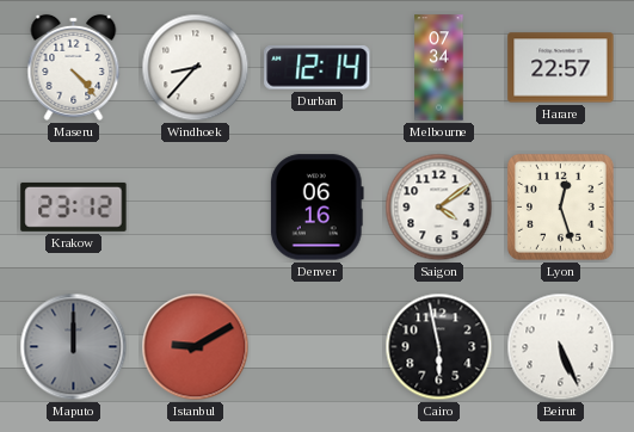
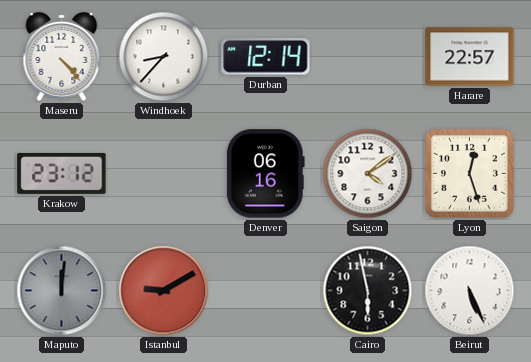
Melbourne: 07:34 -> none
Maputo: 12:00 -> 12:01
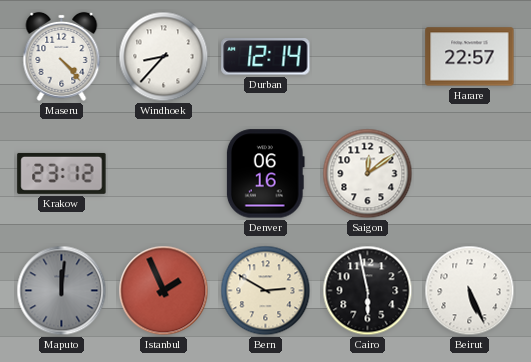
Saigon: 4:09 -> 12:09
Lyon: 12:27 -> none
Istanbul: 9:10 -> 1:56
Bern: none -> 2:50
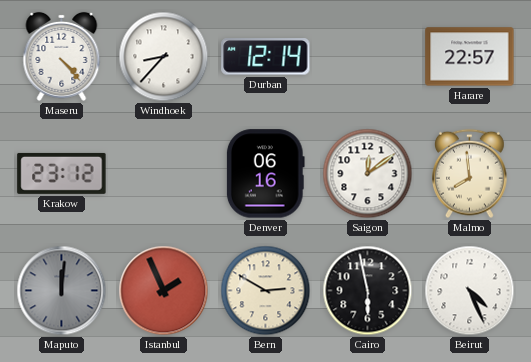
Malmo: none -> 7:59
Beirut: 5:26 -> 4:26
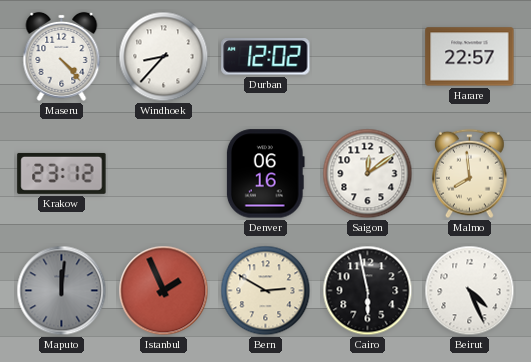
Durban: 12:14 -> 12:02
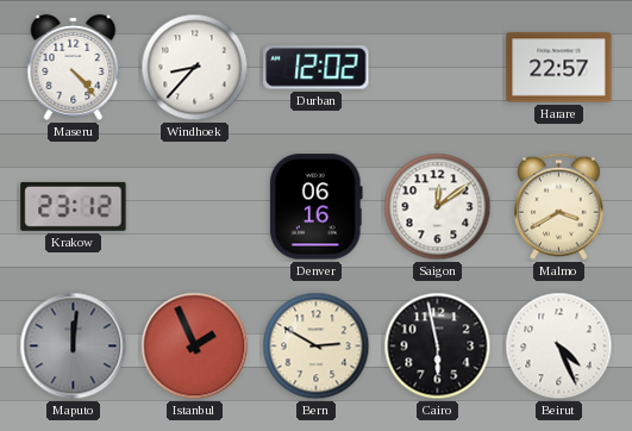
Malmo: 7:59 -> 3:40
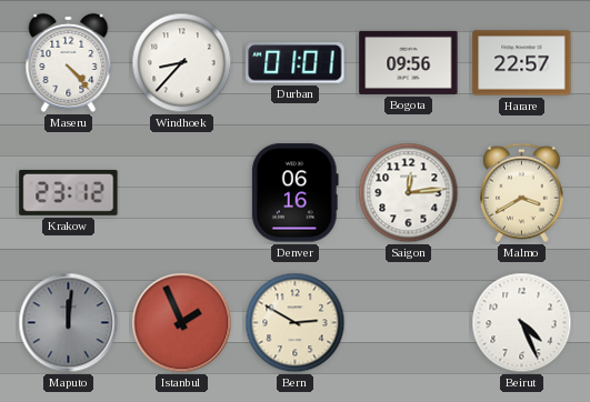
Durban: 12:02 -> 01:01
Bogota: none -> 09:56
Saigon: 12:09 -> 12:14
Cairo: 5:58 -> none
